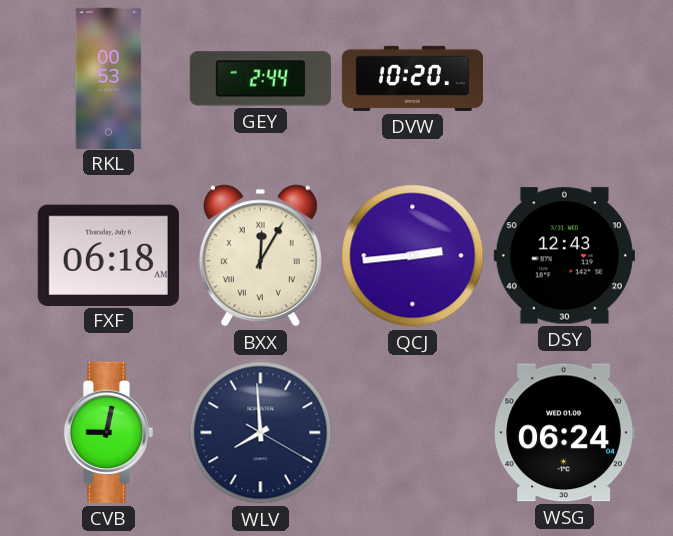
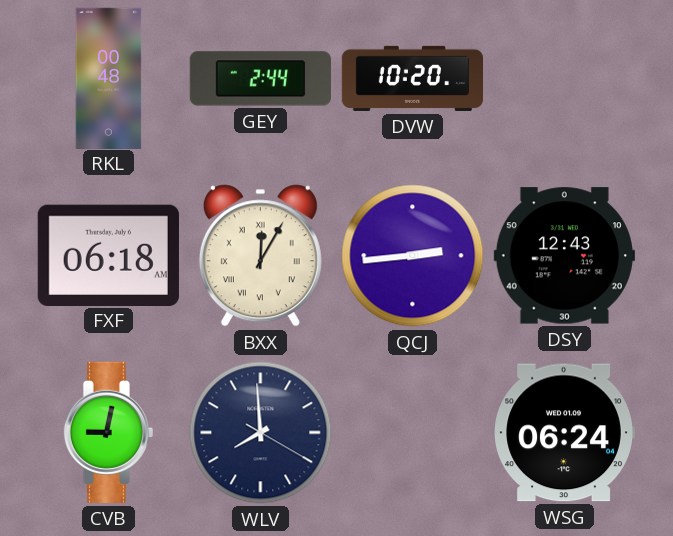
RKL: 00:53 -> 00:48
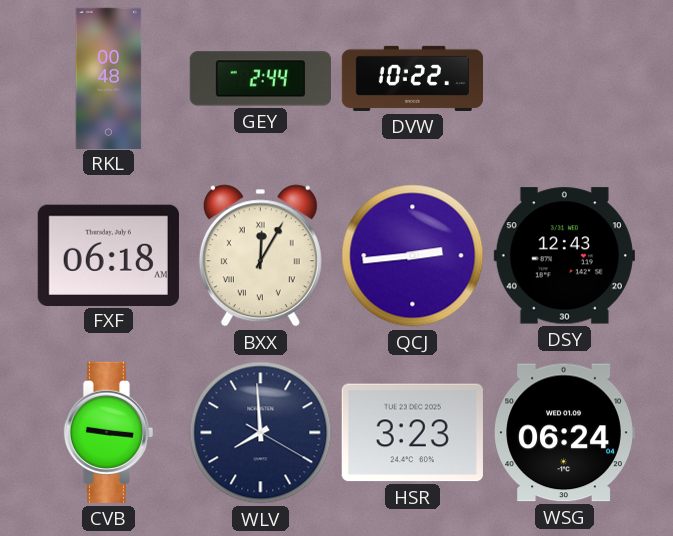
DVW: 10:20 -> 10:22
CVB: 9:02 -> 9:16
HSR: none -> 3:23
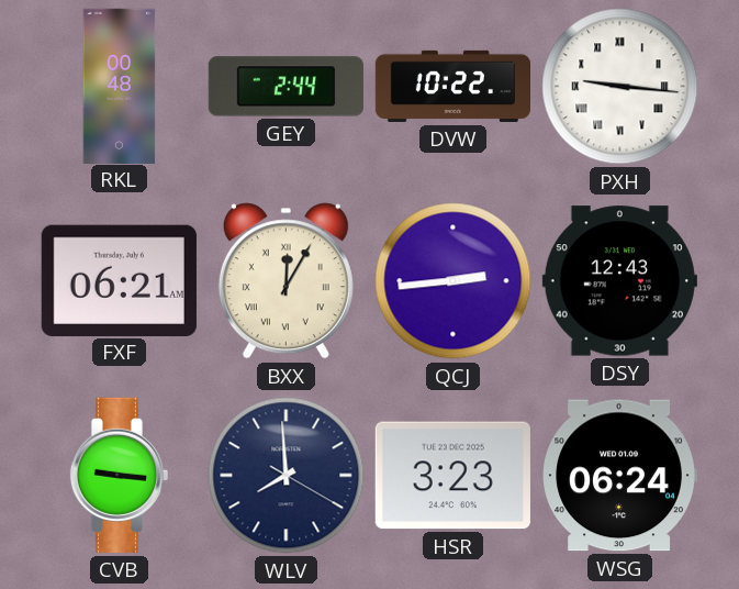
PXH: none -> 9:16
FXF: 06:18 -> 06:21
